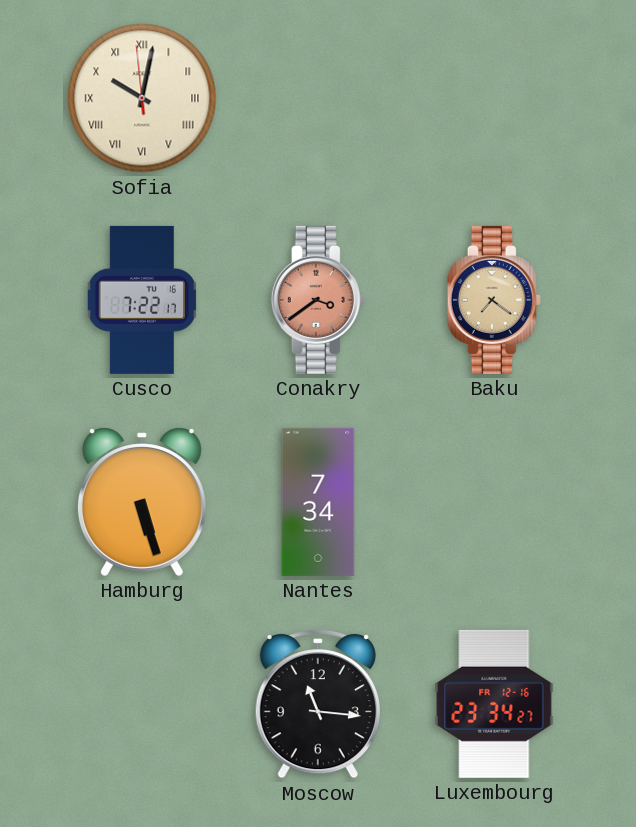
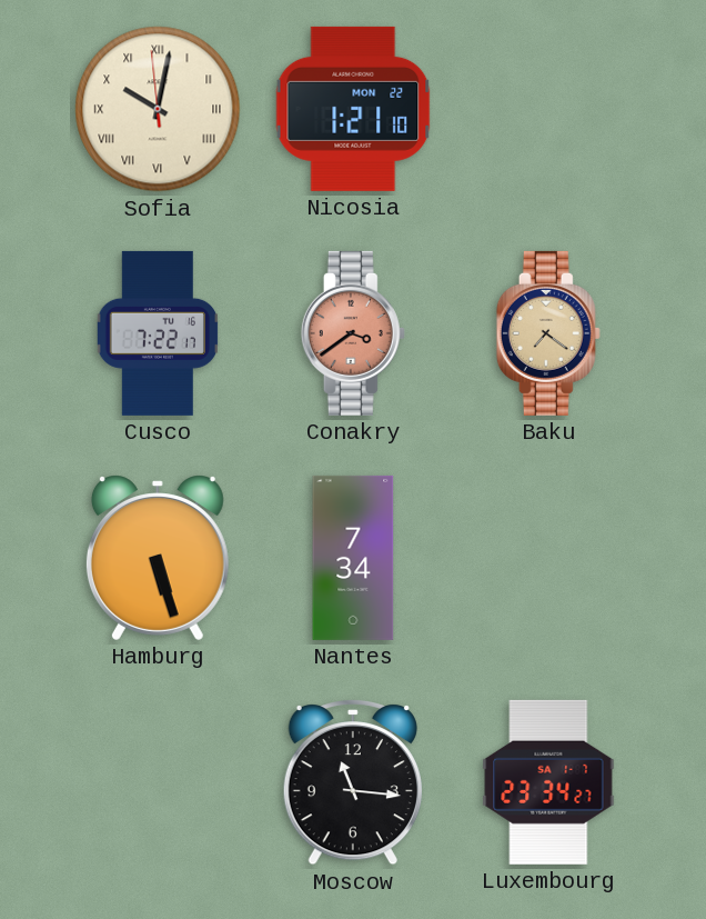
Nicosia: none -> 1:21
Luxembourg date: FR 12-16 -> SA 1-7
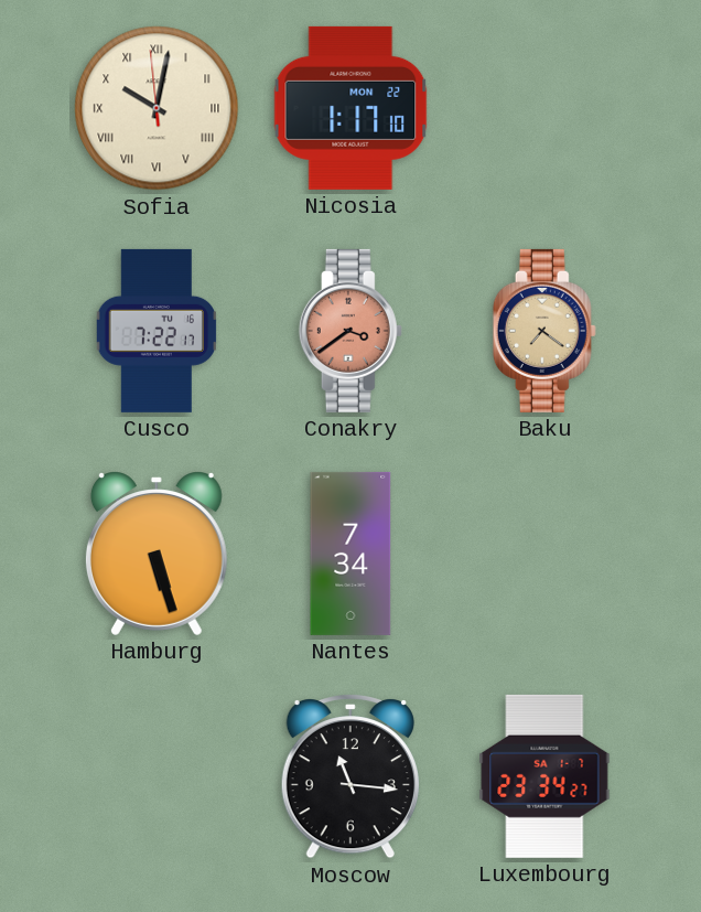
Nicosia: 1:21 -> 1:17
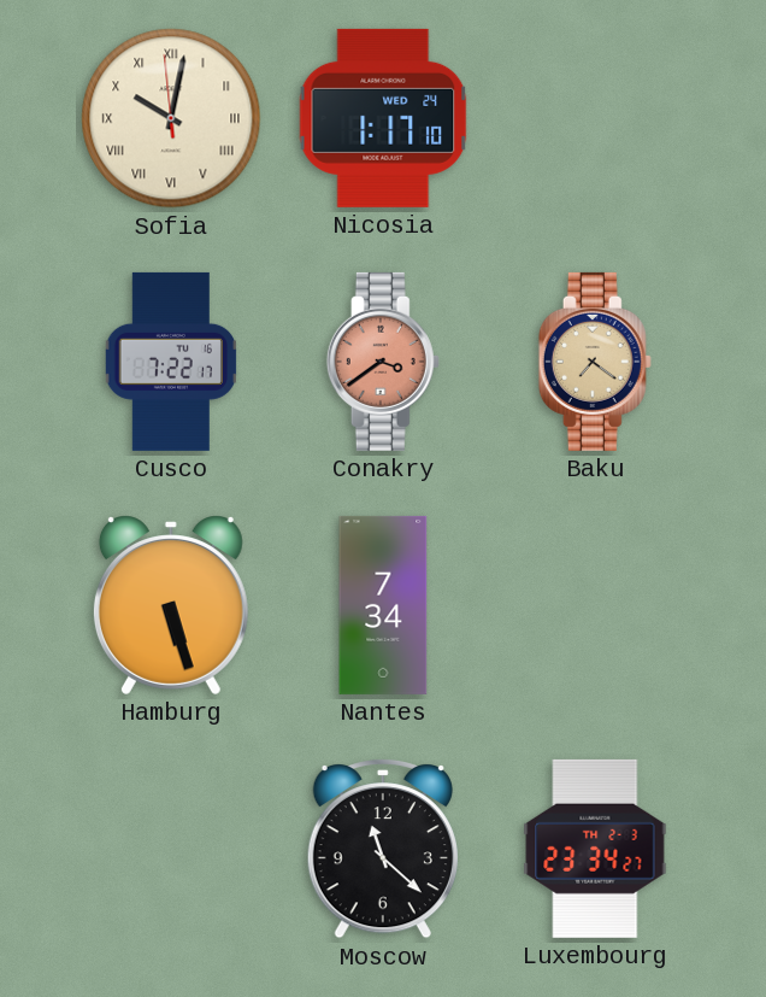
Nicosia date: MON 22 -> WED 24
Moscow: 11:16 -> 11:22
Luxembourg date: SA 1-7 -> TH 2-3
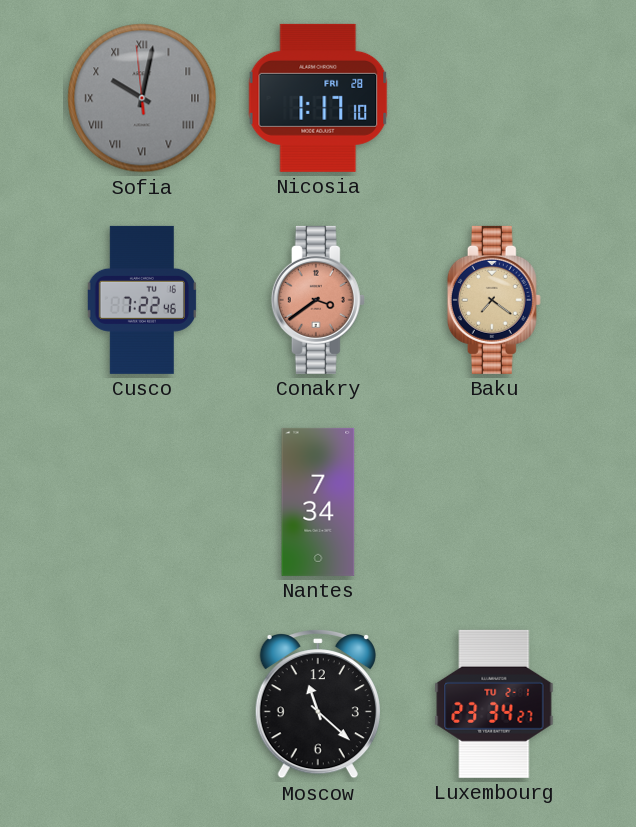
Sofia dial: cream -> grey
Nicosia date: WED 24 -> FRI 28
Cusco: 7:22:17 -> 7:22:46
Hamburg: 5:27 -> none
Luxembourg date: TH 2-3 -> TU 2-1
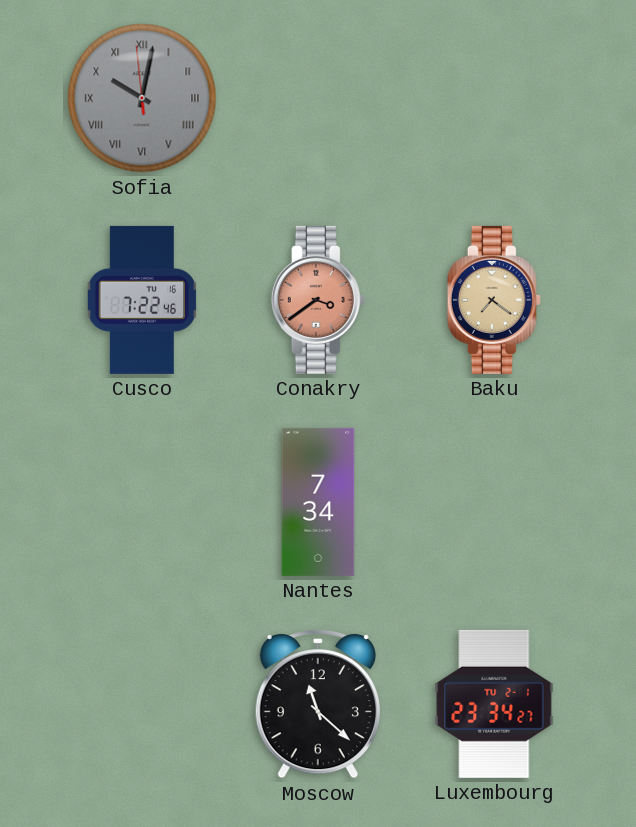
Nicosia: 1:17 -> none
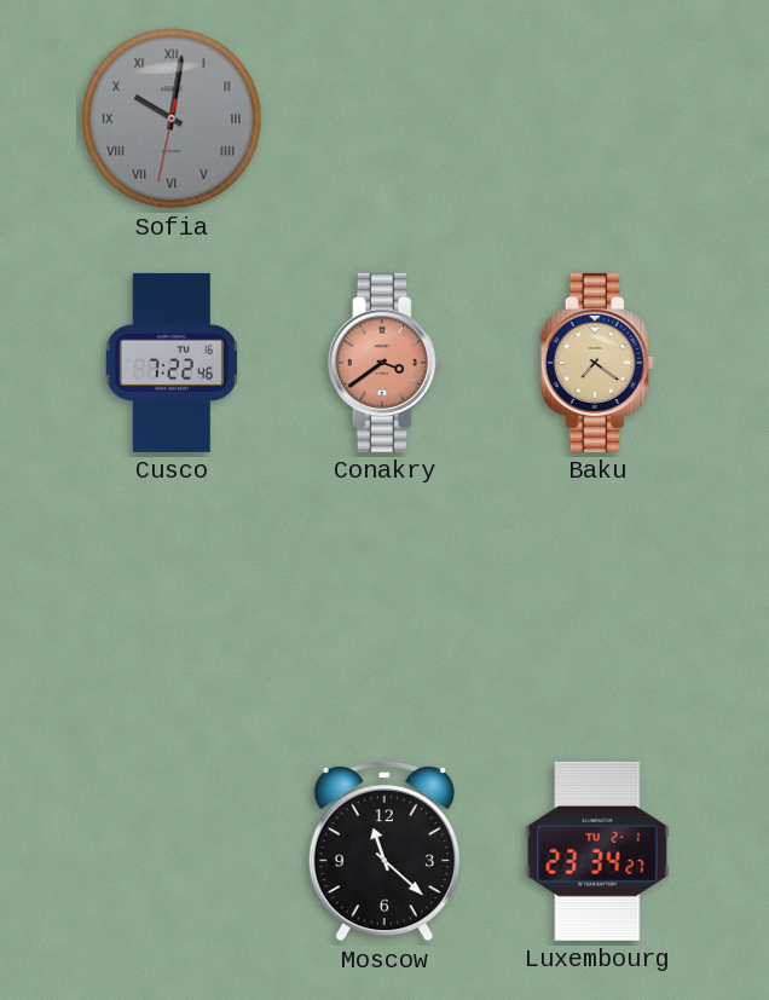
Sofia: 10:01:59 -> 10:01:32
Nantes: 7:34 -> none
